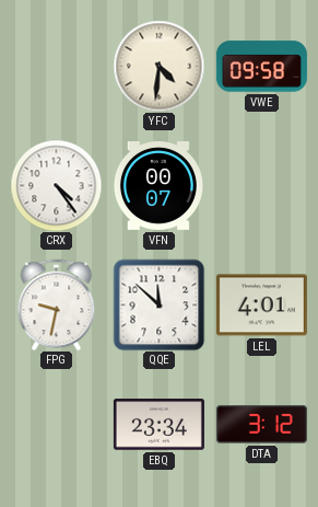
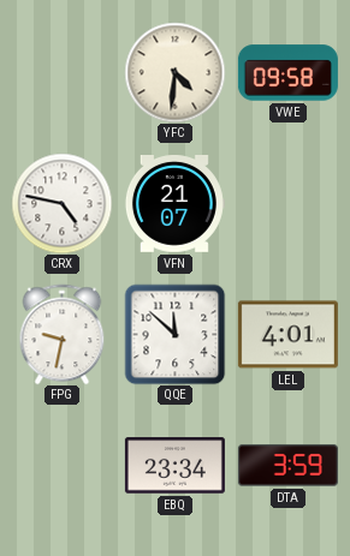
CRX: 4:24 -> 4:47
VFN: 00:07 -> 21:07
DTA: 3:12 -> 3:59
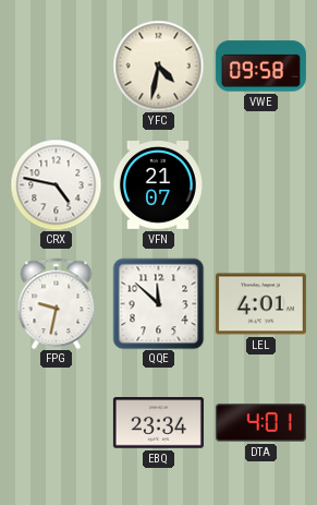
YFC: 4:31 -> 4:32
DTA: 3:59 -> 4:01
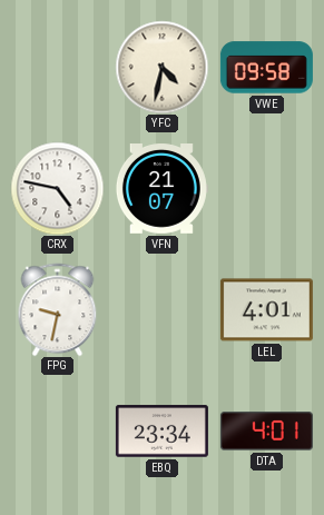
QQE: 11:52 -> none
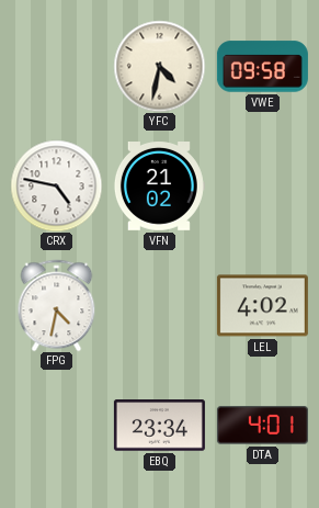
VFN: 21:07 -> 21:02
FPG: 9:32 -> 4:32
LEL: 4:01 -> 4:02
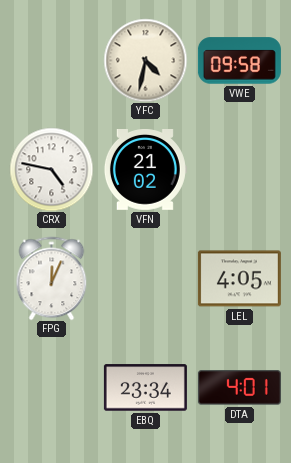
FPG: 4:32 -> 12:04
LEL: 4:02 -> 4:05
